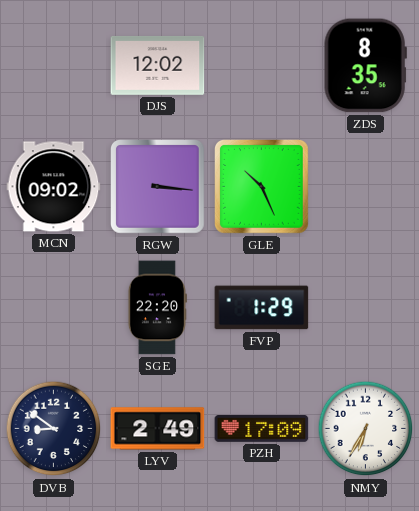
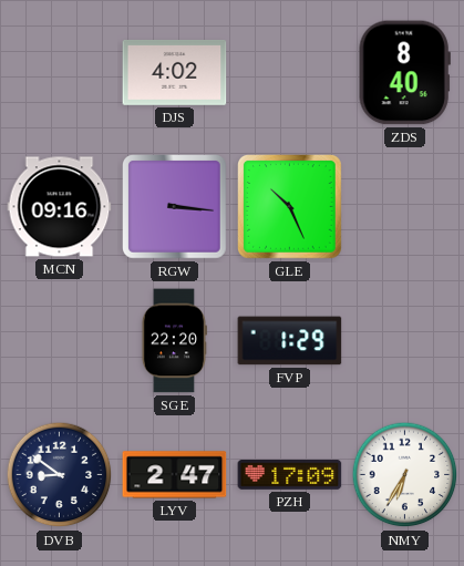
DJS: 12:02 -> 4:02
ZDS: 8:35 -> 8:40
MCN: 09:02 -> 09:16
LYV: 2:49 -> 2:47
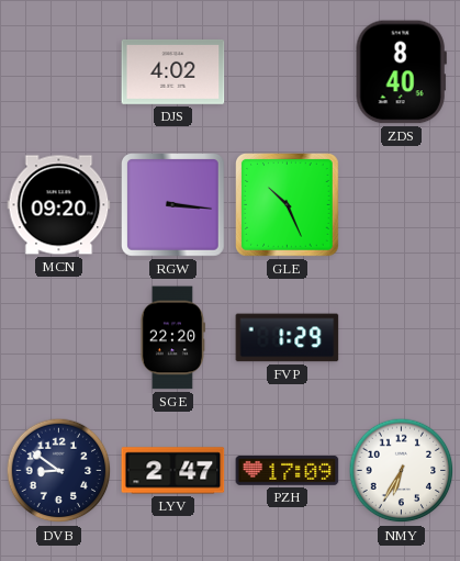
MCN: 09:16 -> 09:20
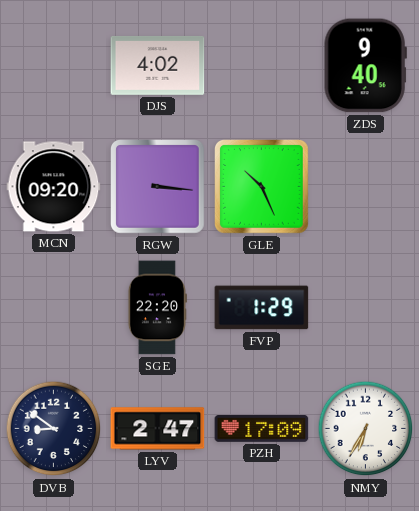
ZDS: 8:40 -> 9:40
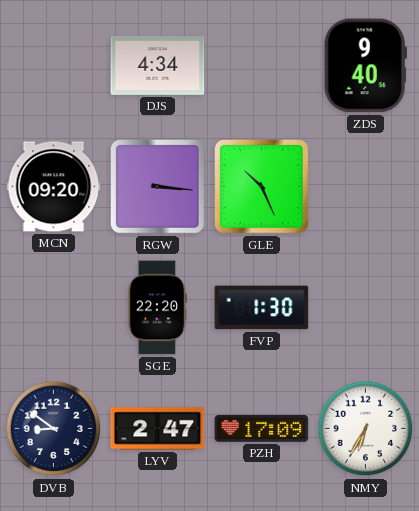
DJS: 4:02 -> 4:34
FVP: 1:29 -> 1:30
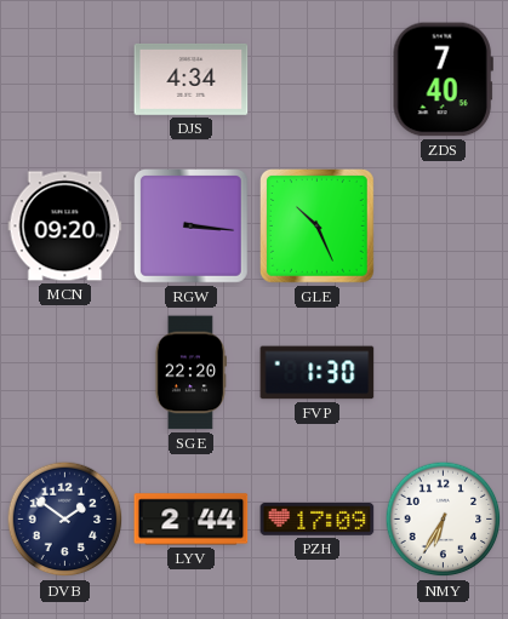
ZDS: 9:40 -> 7:40
DVB: 8:51 -> 1:51
LYV: 2:47 -> 2:44
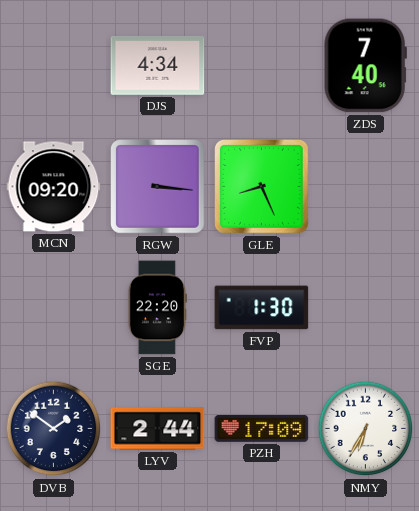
GLE: 10:26 -> 8:26
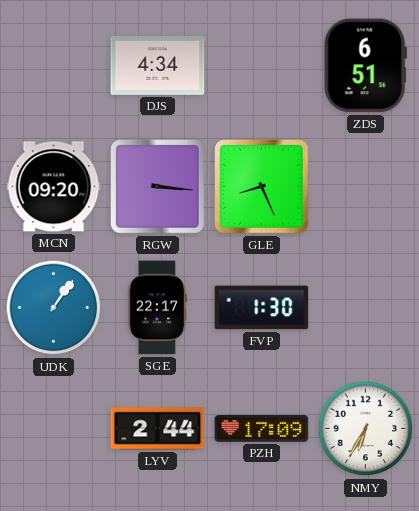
ZDS: 7:40 -> 6:51
UDK: none -> 1:06
SGE: 22:20 -> 22:17
DVB: 1:51 -> none
